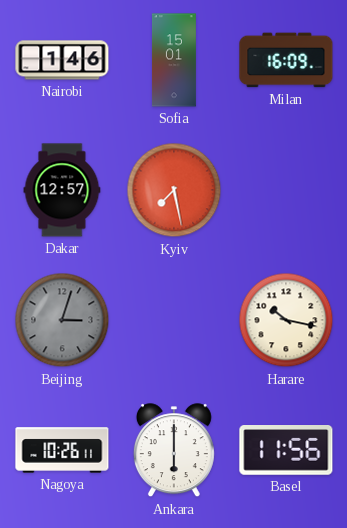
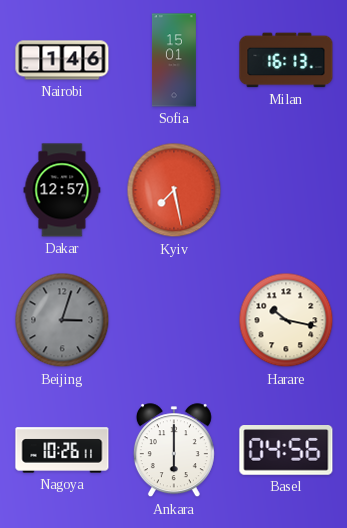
Milan: 16:09 -> 16:13
Basel: 11:56 -> 04:56
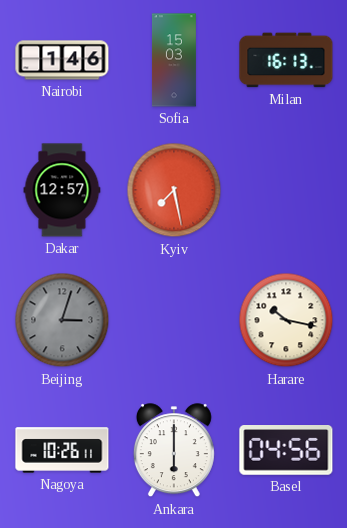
Sofia: 15:01 -> 15:03
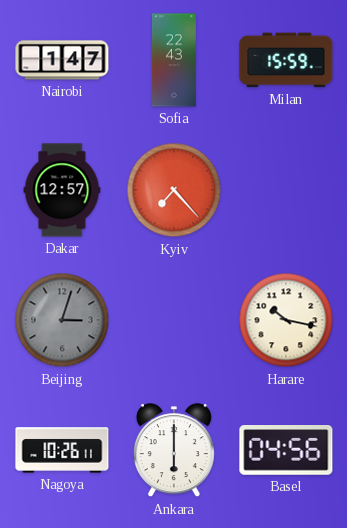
Nairobi: 1:46 -> 1:47
Sofia: 15:03 -> 22:43
Milan: 16:13 -> 15:59
Kyiv: 7:28 -> 7:23
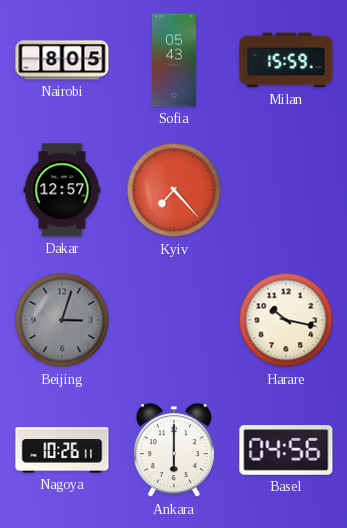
Nairobi: 1:47 -> 8:05
Sofia: 22:43 -> 05:43
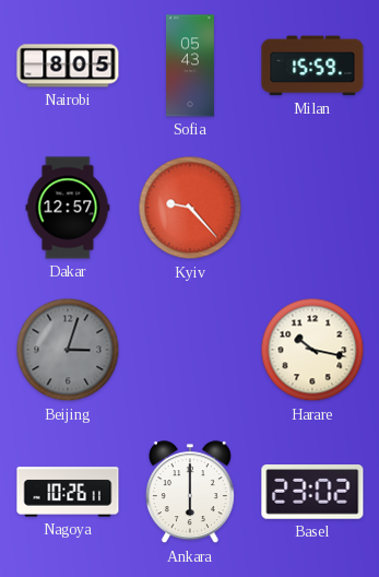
Kyiv: 7:23 -> 9:23
Basel: 04:56 -> 23:02
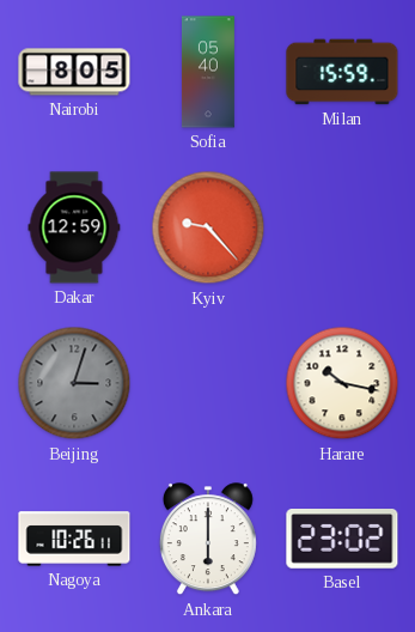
Sofia: 05:43 -> 05:40
Dakar: 12:57 -> 12:59
